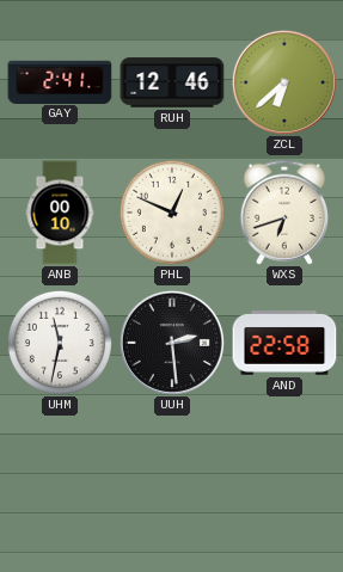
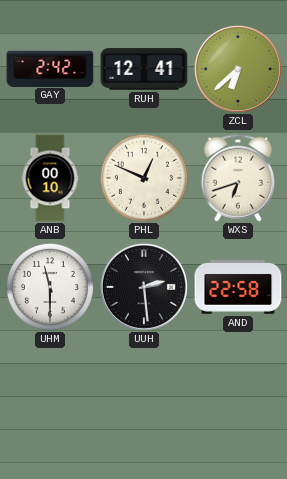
GAY: 2:41 -> 2:42
RUH: 12:46 -> 12:41
UHM: 11:32 -> 11:30
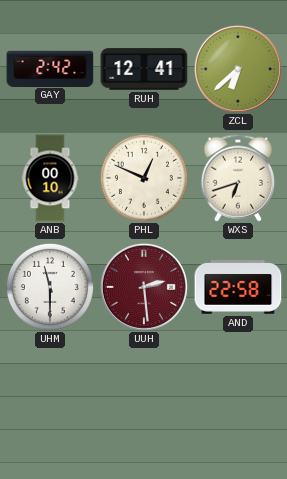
UUH dial: black -> burgundy
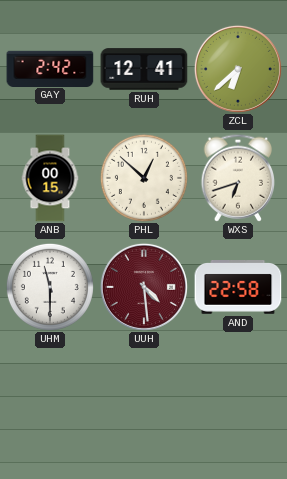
ANB: 00:10 -> 00:15
PHL: 12:49 -> 12:52
UUH: 2:29 -> 4:29
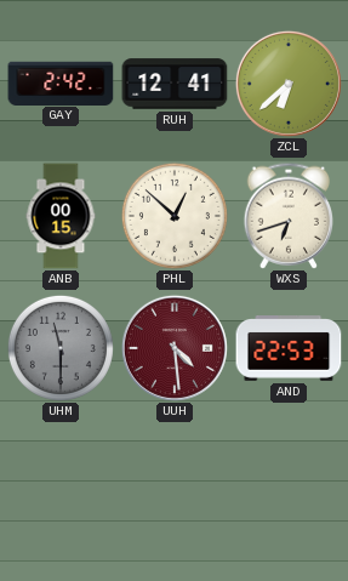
UHM dial: white -> grey
AND: 22:58 -> 22:53
